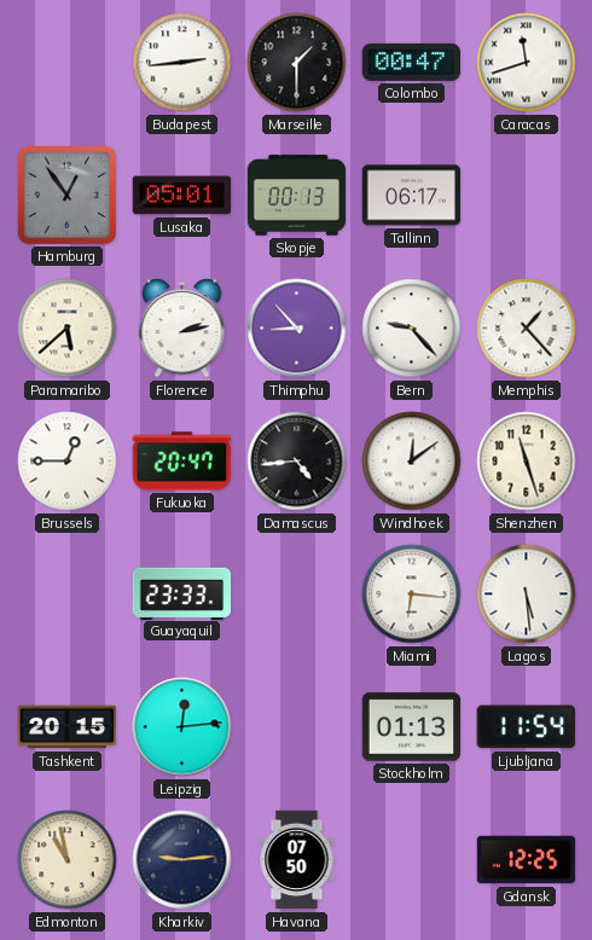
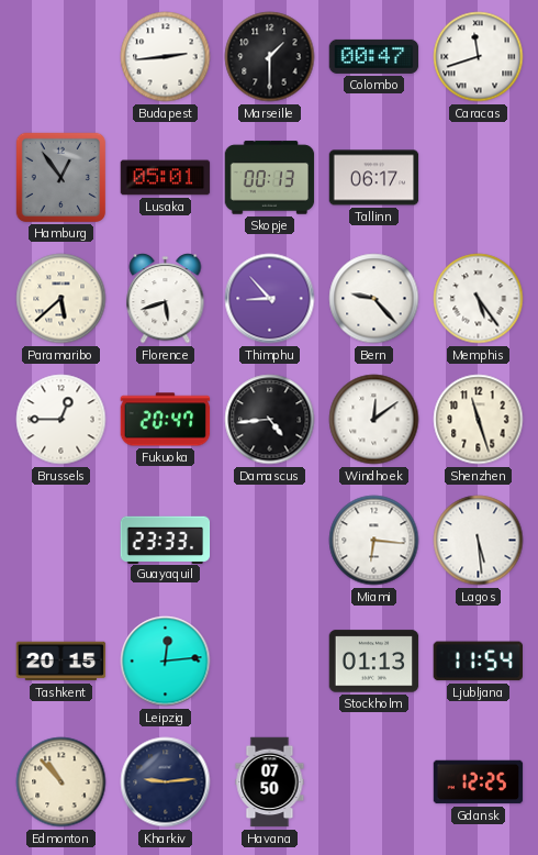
Florence: 2:13 -> 5:42
Memphis: 1:23 -> 5:24
Edmonton: 10:58 -> 10:53
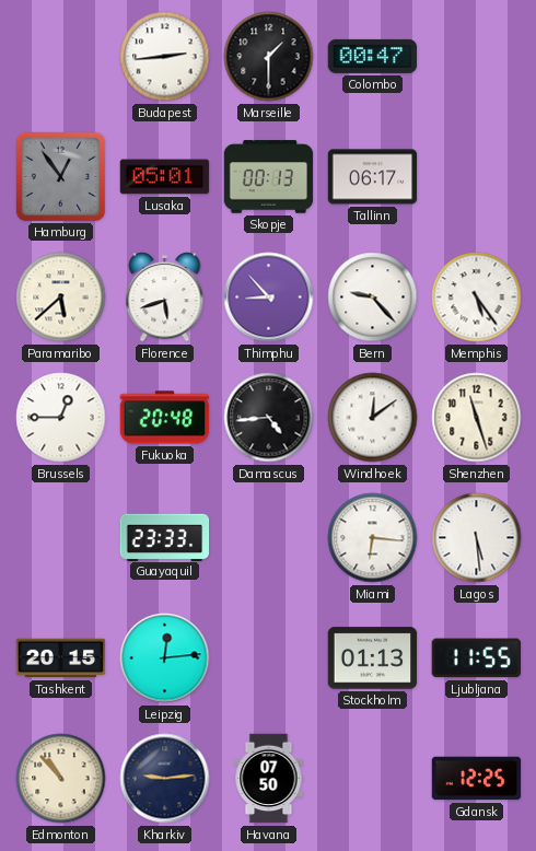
Caracas: 11:42 -> none
Fukuoka: 20:47 -> 20:48
Ljubljana: 11:54 -> 11:55
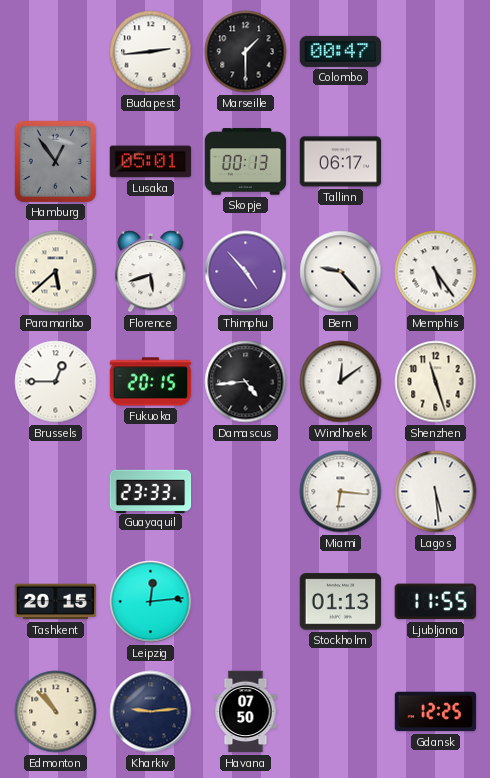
Thimphu: 8:53 -> 4:53
Fukuoka: 20:48 -> 20:15
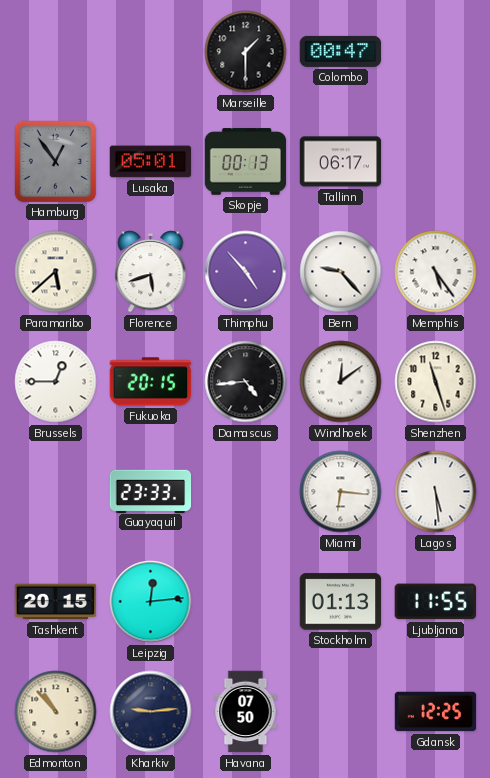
Budapest: 2:44 -> none
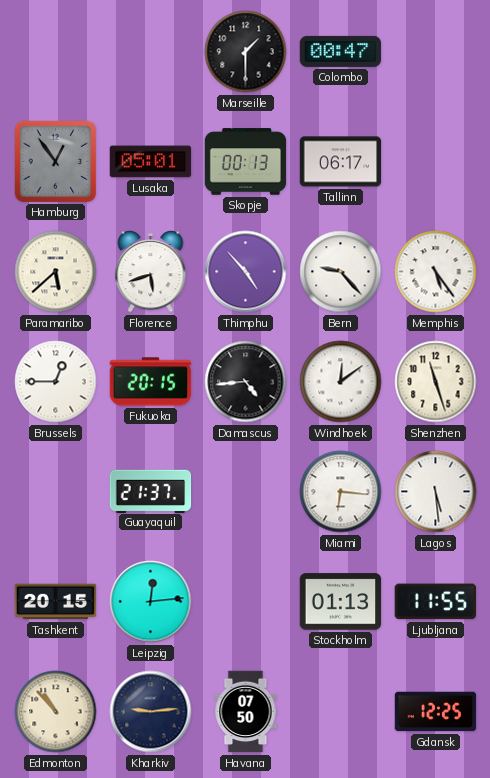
Guayaquil: 23:33 -> 21:37
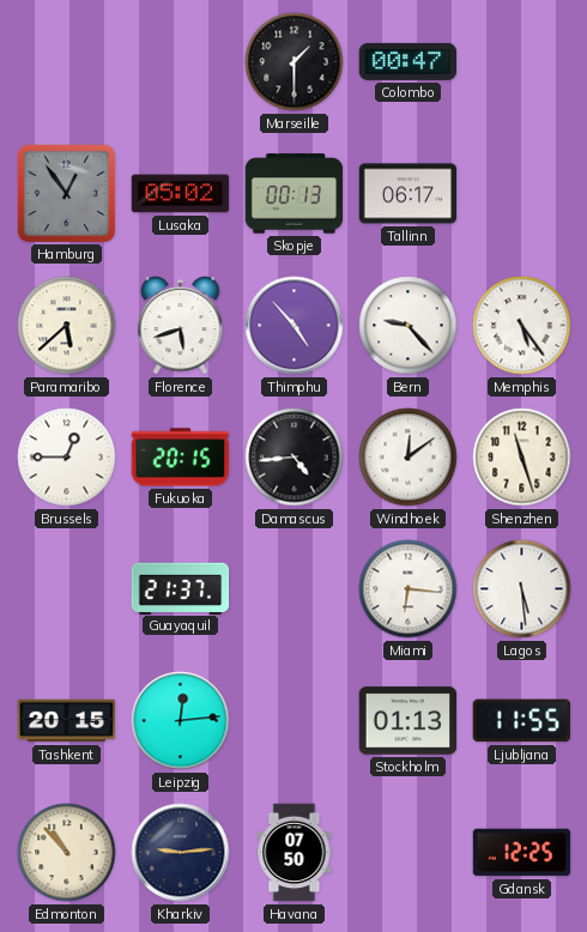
Lusaka: 05:01 -> 05:02
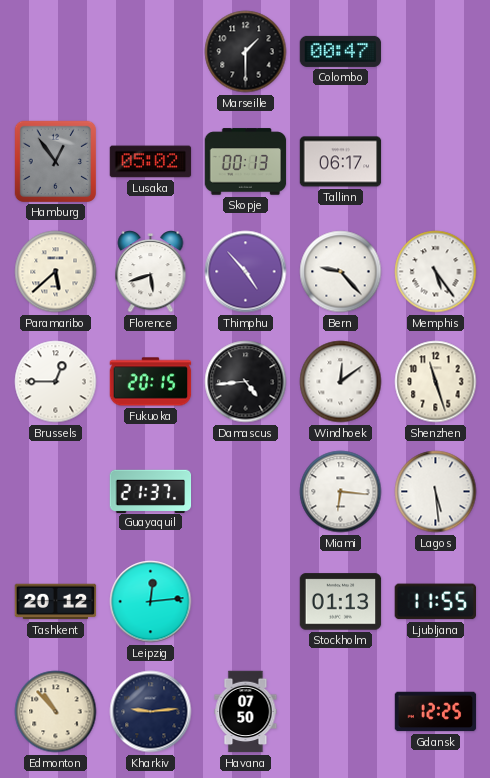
Tashkent: 20:15 -> 20:12
